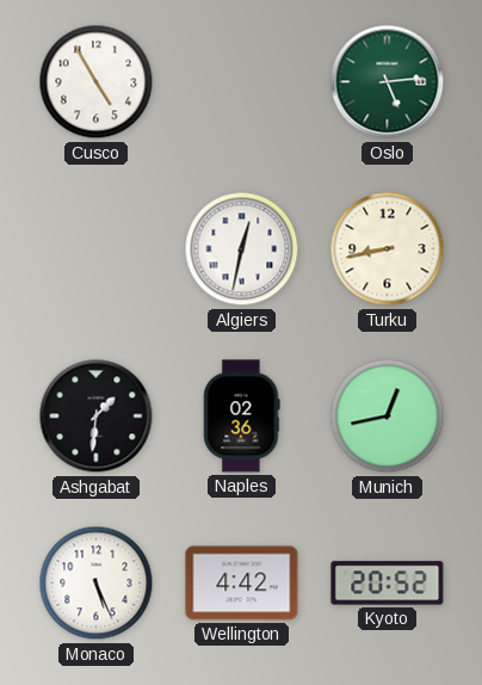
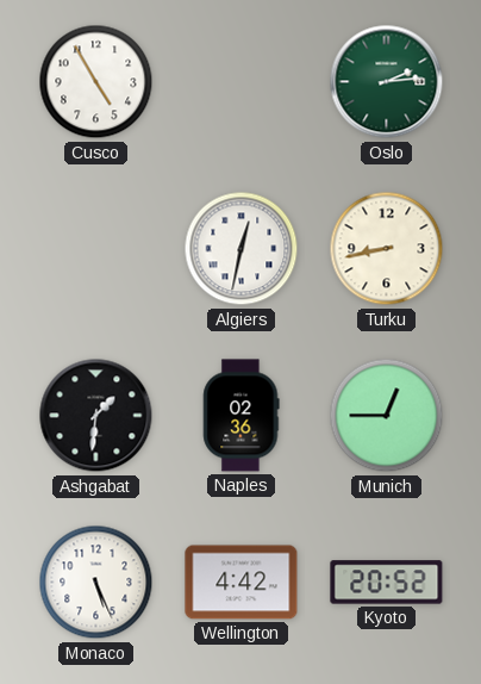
Oslo: 5:14 -> 2:14
Munich: 12:43 -> 12:45
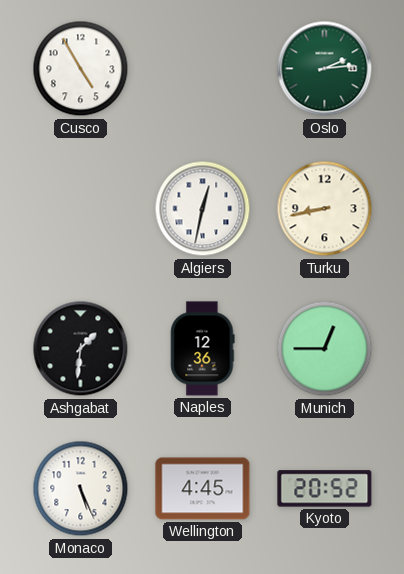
Naples: 02:36 -> 12:36
Wellington: 4:42 -> 4:45
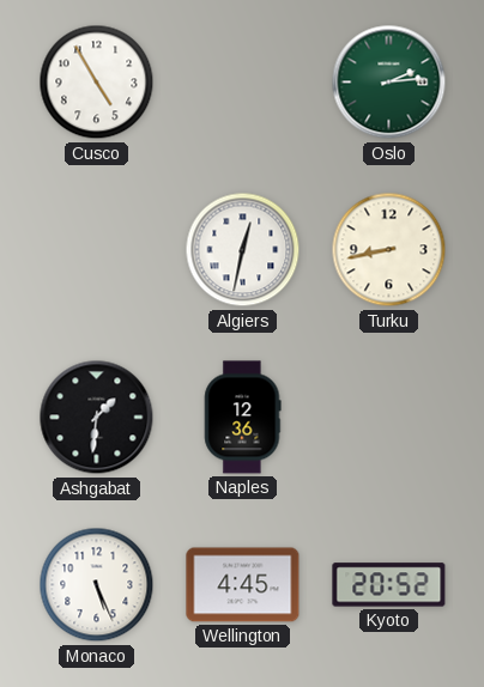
Munich: 12:45 -> none
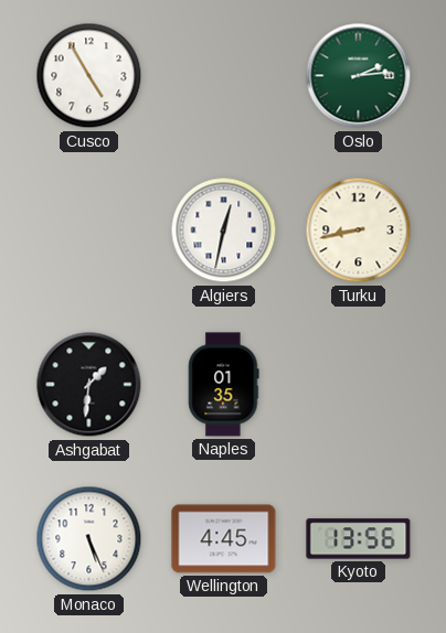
Naples: 12:36 -> 01:35
Kyoto: 20:52 -> 13:56
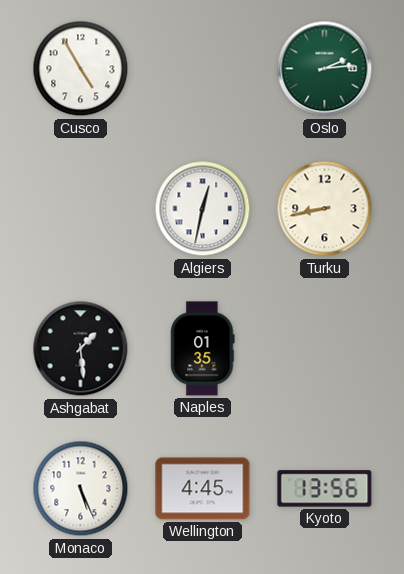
Ashgabat: 1:31 -> 1:29
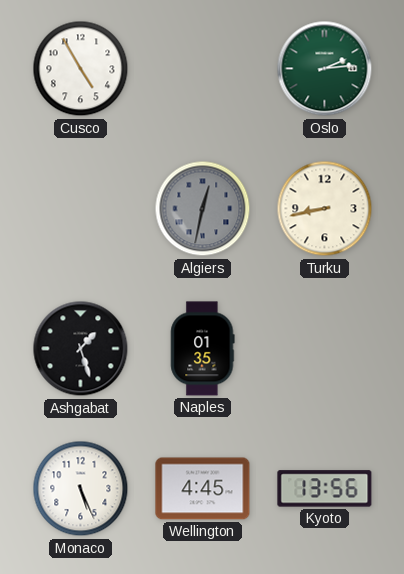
Algiers dial: white -> grey
Ashgabat: 1:29 -> 1:27
